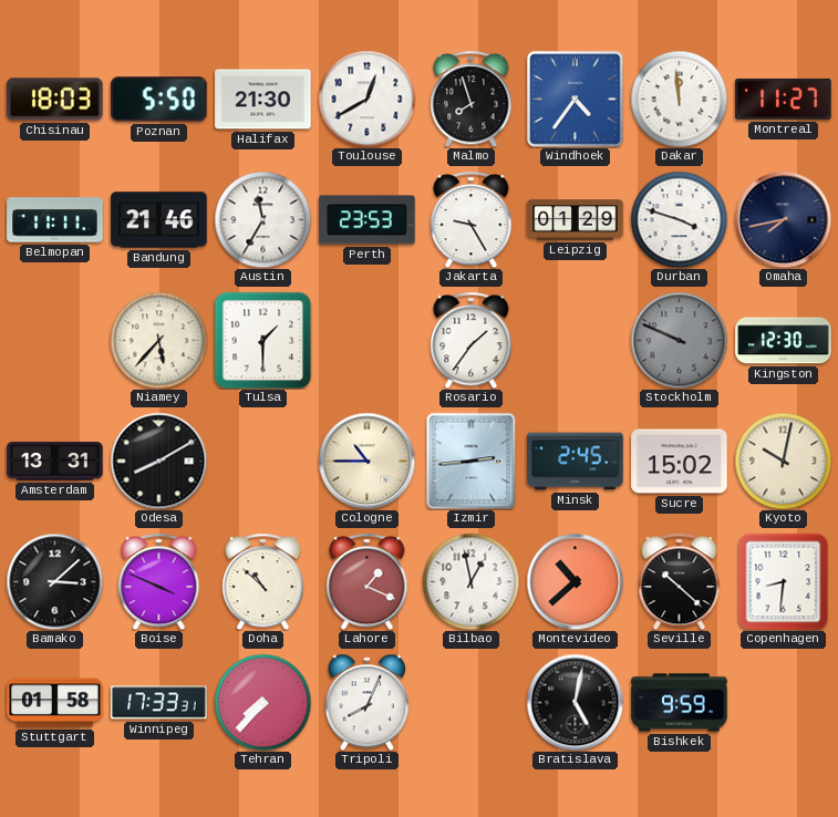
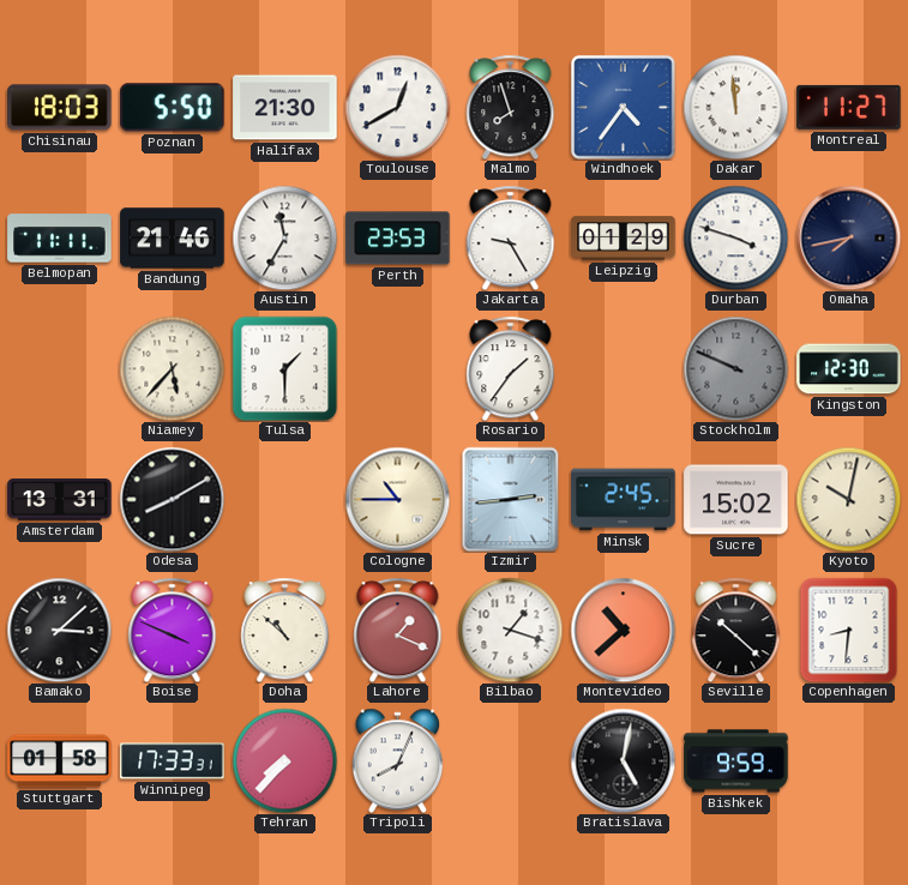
Bilbao: 12:58 -> 1:18
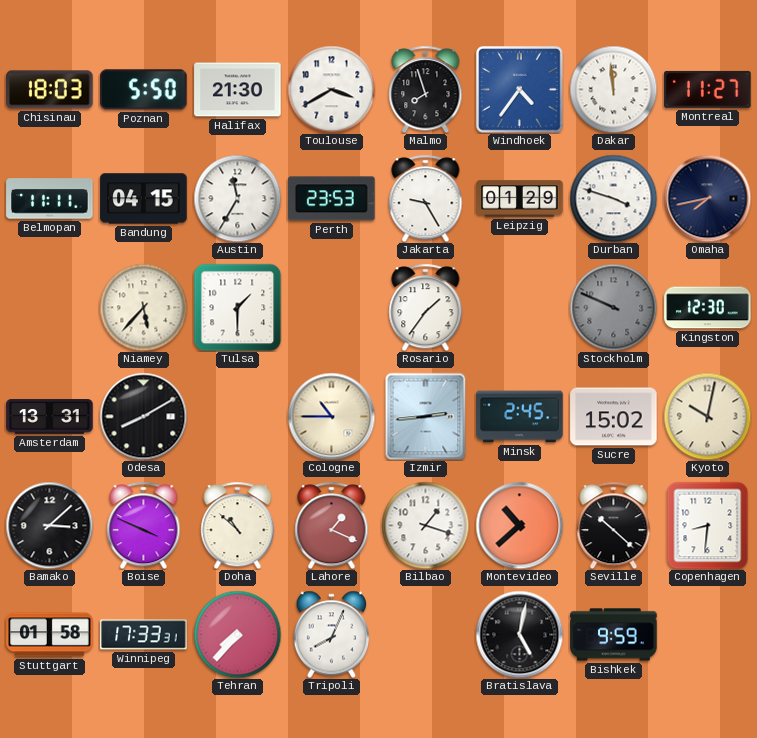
Toulouse: 12:40 -> 3:40
Bandung: 21:46 -> 04:15
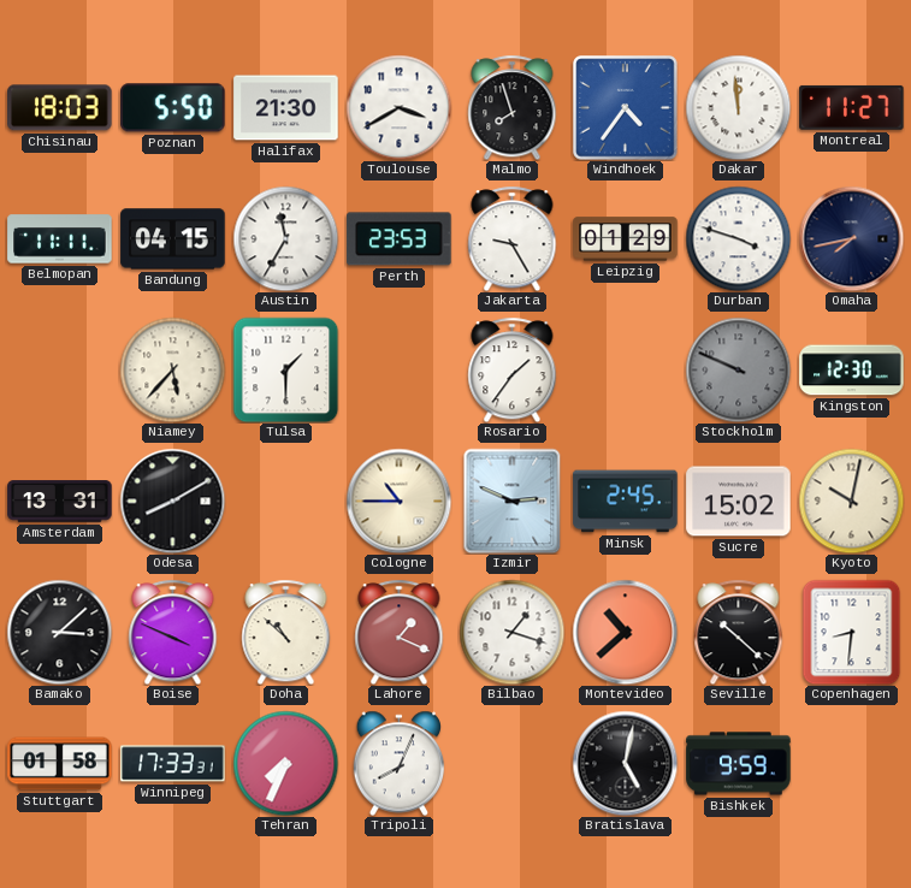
Izmir: 2:44 -> 2:49
Tehran: 7:37 -> 7:34
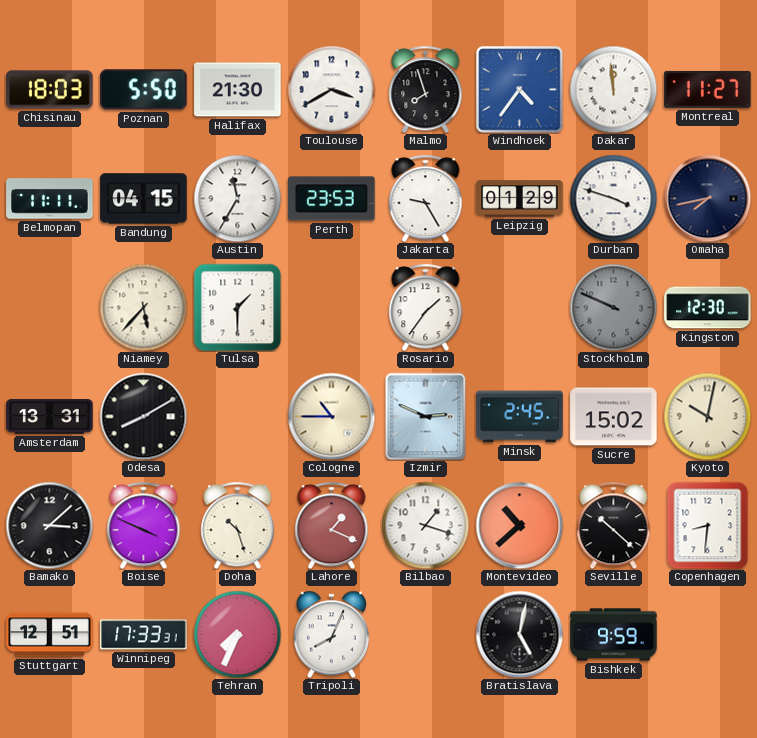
Doha: 10:52 -> 10:27
Stuttgart: 01:58 -> 12:51
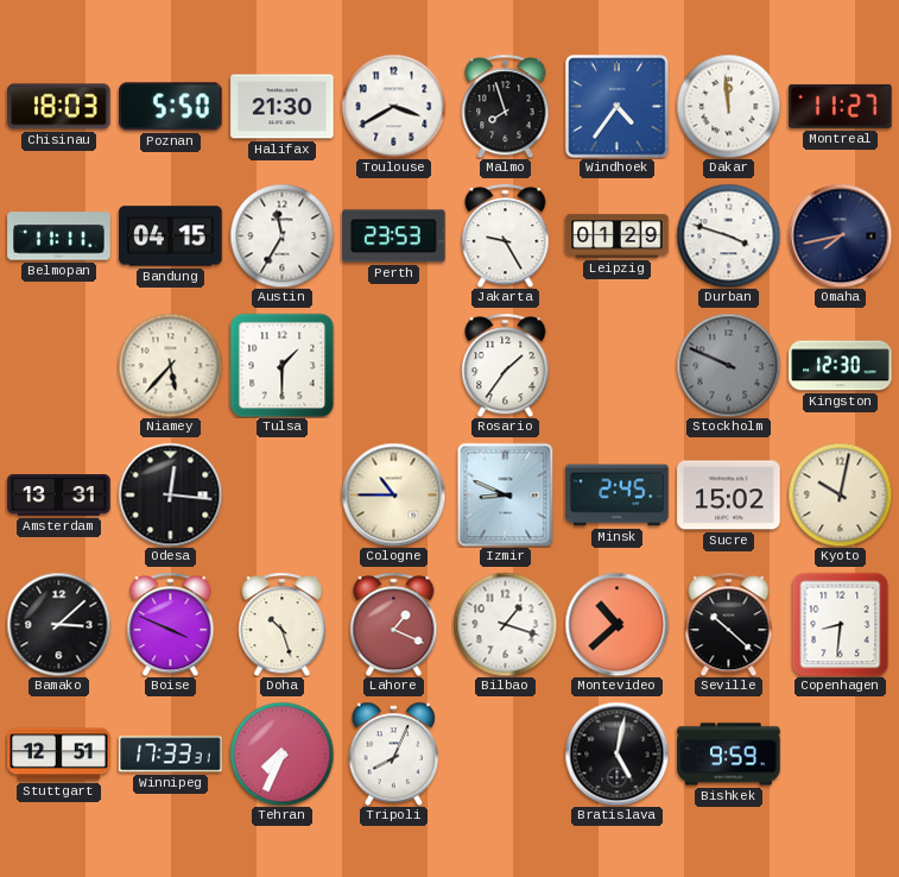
Odesa: 8:10 -> 12:16
Izmir: 2:49 -> 8:49
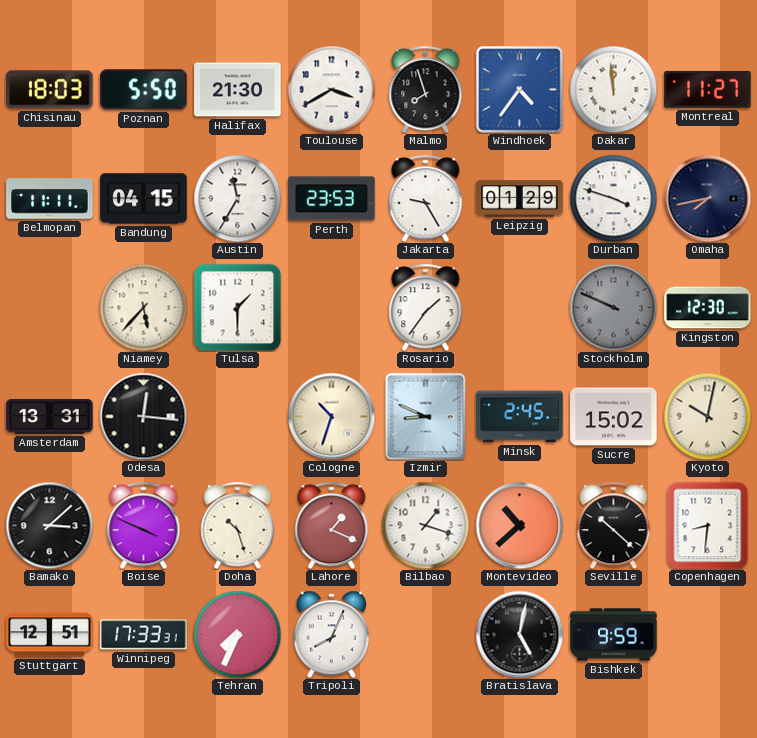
Cologne: 10:45 -> 10:33
